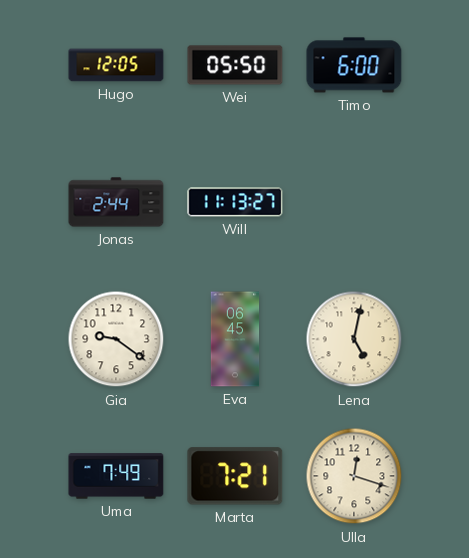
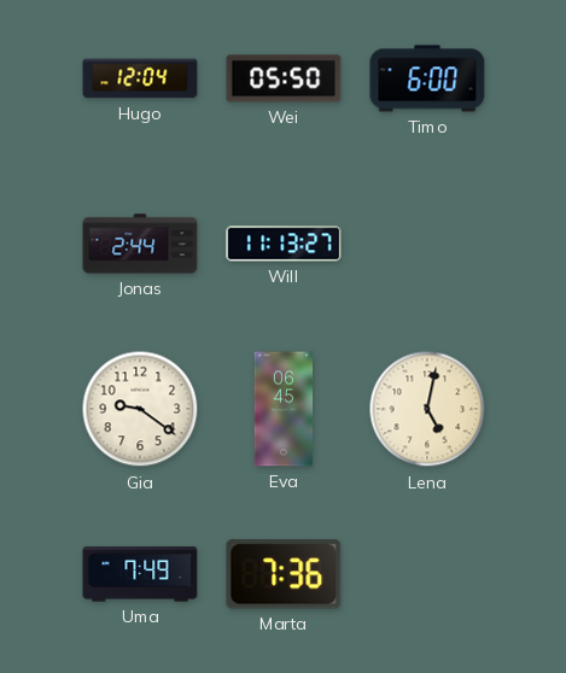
Hugo: 12:05 -> 12:04
Marta: 7:21 -> 7:36
Ulla: 12:18 -> none
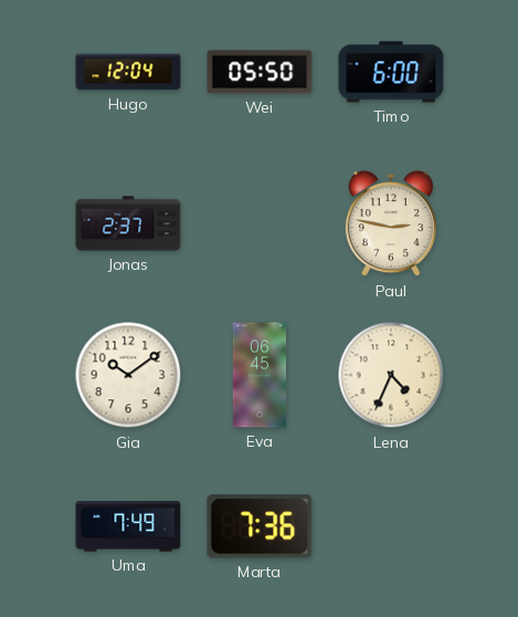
Jonas: 2:44 -> 2:37
Will: 11:13 -> none
Paul: none -> 2:47
Gia: 9:21 -> 10:09
Lena: 5:02 -> 4:34
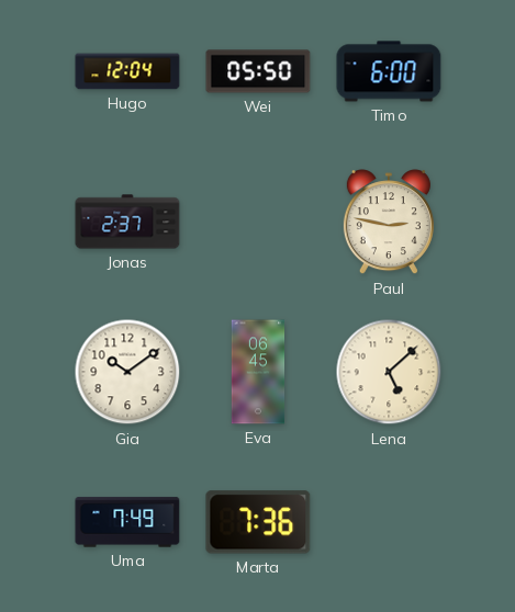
Lena: 4:34 -> 5:08
